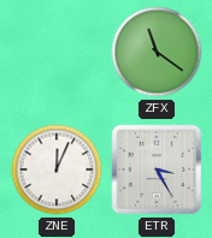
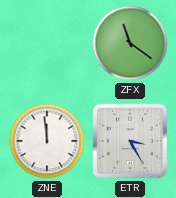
ZNE: 12:04 -> 11:59
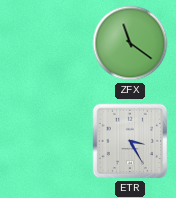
ZNE: 11:59 -> none
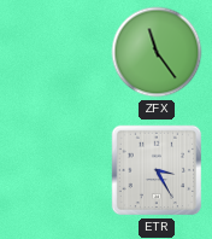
ZFX: 11:21 -> 11:24
